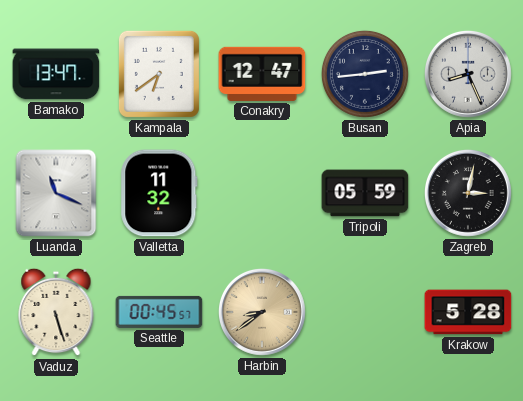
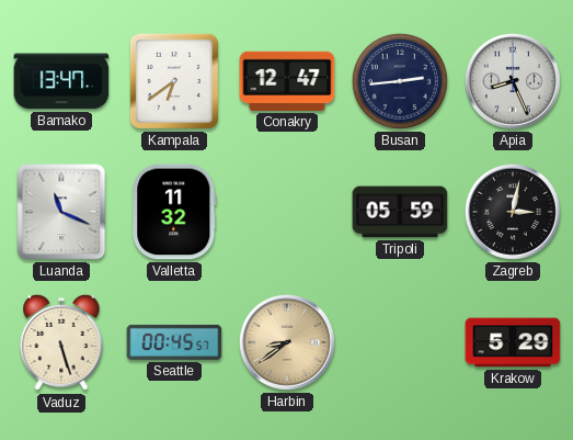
Krakow: 5:28 -> 5:29
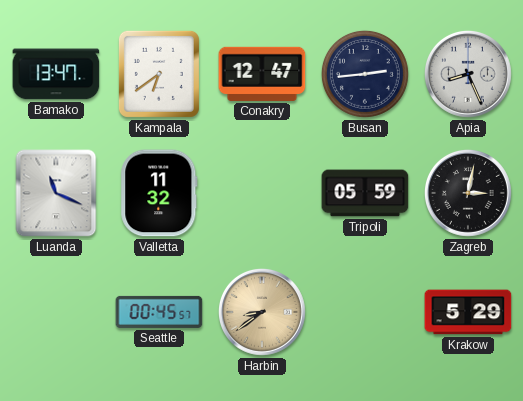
Vaduz: 5:27 -> none
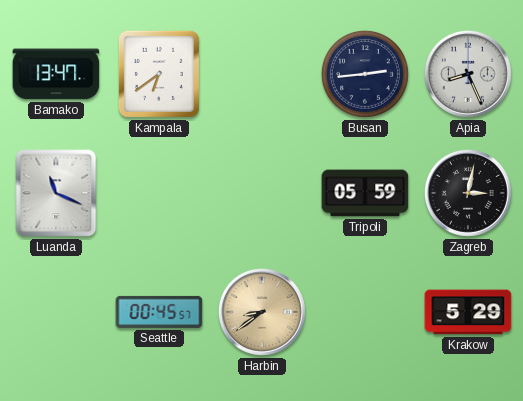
Conakry: 12:47 -> none
Valletta: 11:32 -> none
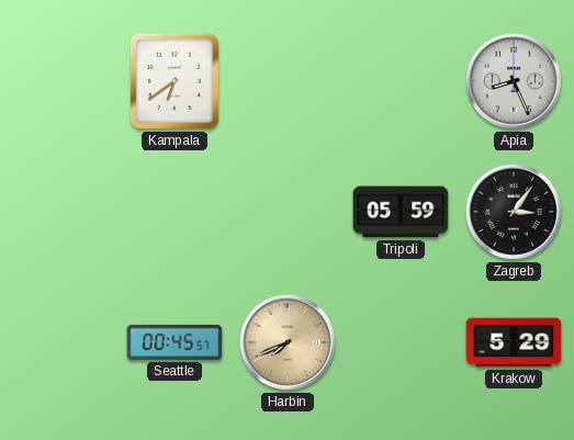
Bamako: 13:47 -> none
Busan: 2:44 -> none
Luanda: 11:19 -> none
Zagreb: 3:02 -> 3:06
Harbin: 8:39 -> 7:41
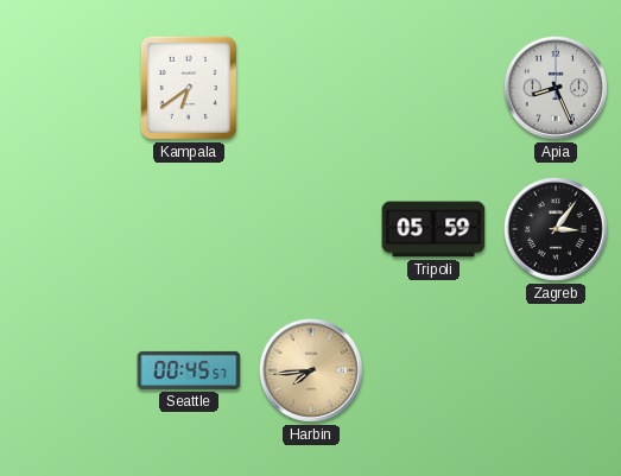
Harbin: 7:41 -> 7:44
Krakow: 5:29 -> none
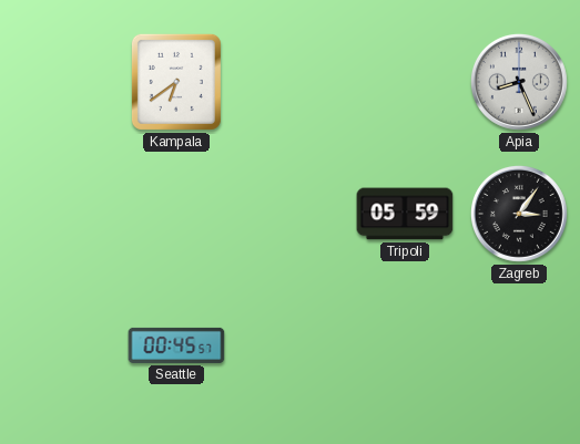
Harbin: 7:44 -> none
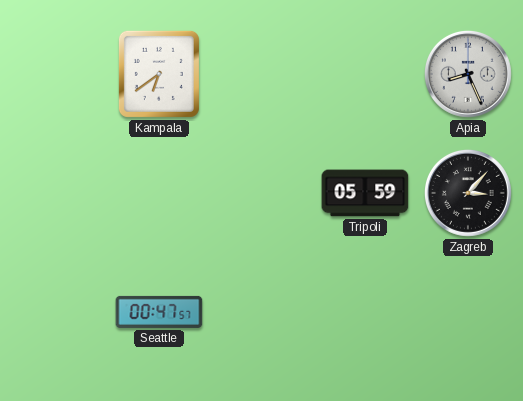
Zagreb: 3:06 -> 3:07
Seattle: 00:45 -> 00:47
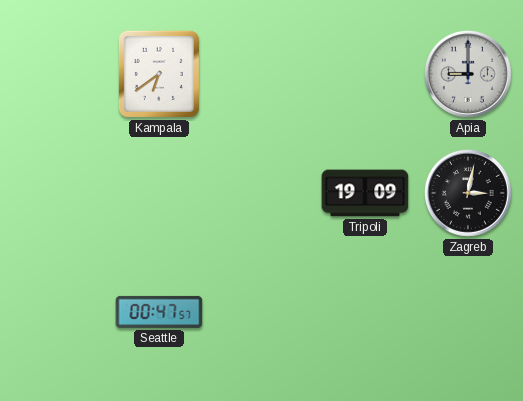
Apia: 8:26 -> 9:00
Tripoli: 05:59 -> 19:09
Zagreb: 3:07 -> 3:02
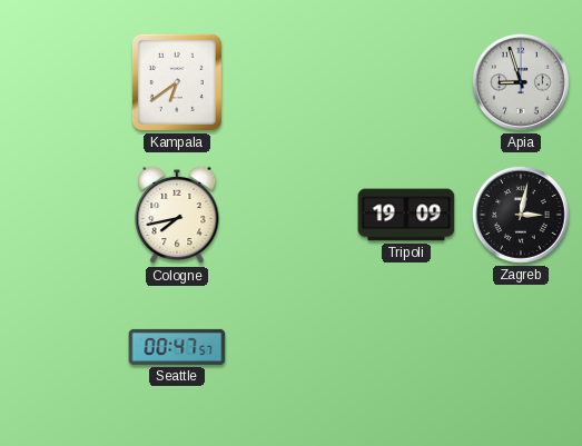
Apia: 9:00 -> 8:57
Cologne: none -> 7:43
